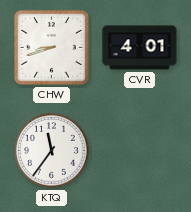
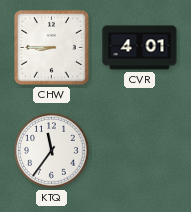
CHW: 8:42 -> 8:45
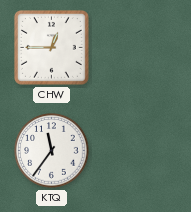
CHW: 8:45 -> 12:45
CVR: 4:01 -> none
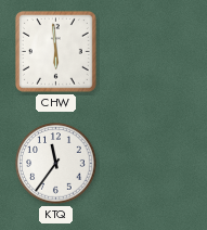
CHW: 12:45 -> 5:59
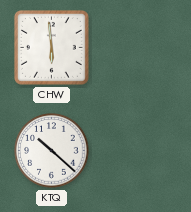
KTQ: 11:36 -> 10:22
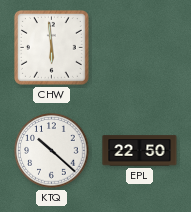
EPL: none -> 22:50
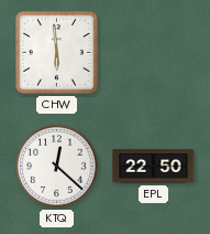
KTQ: 10:22 -> 12:22
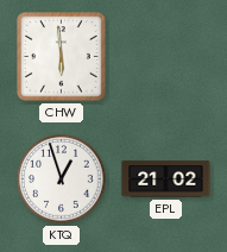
KTQ: 12:22 -> 12:57
EPL: 22:50 -> 21:02
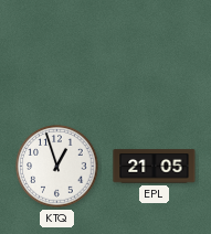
CHW: 5:59 -> none
EPL: 21:02 -> 21:05
